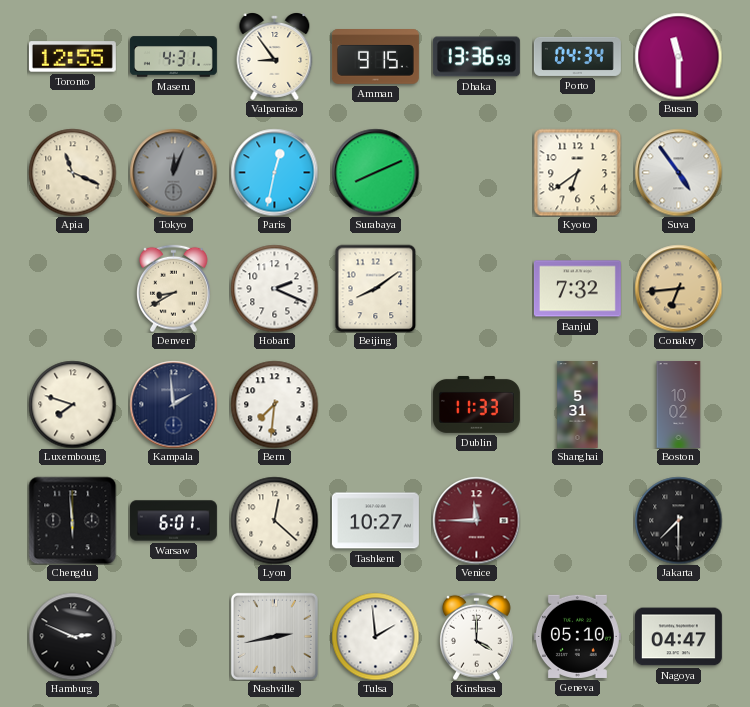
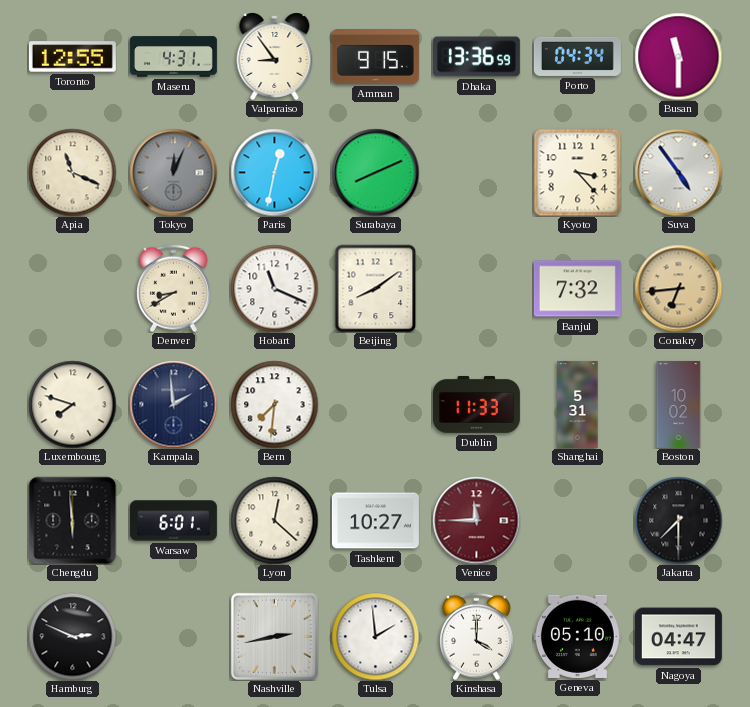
Kyoto: 6:39 -> 3:23
Hobart: 2:19 -> 11:19
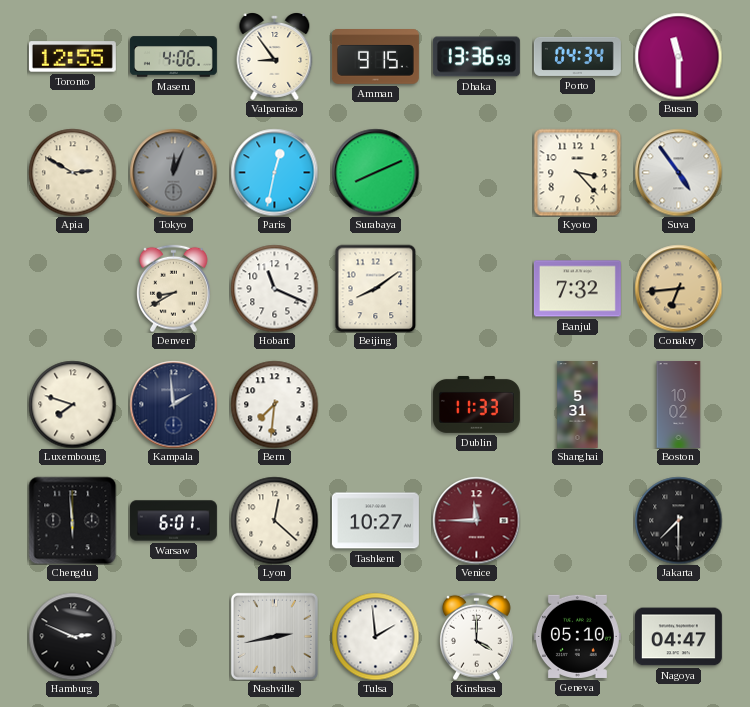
Maseru: 4:31 -> 4:06
Apia: 11:19 -> 2:50
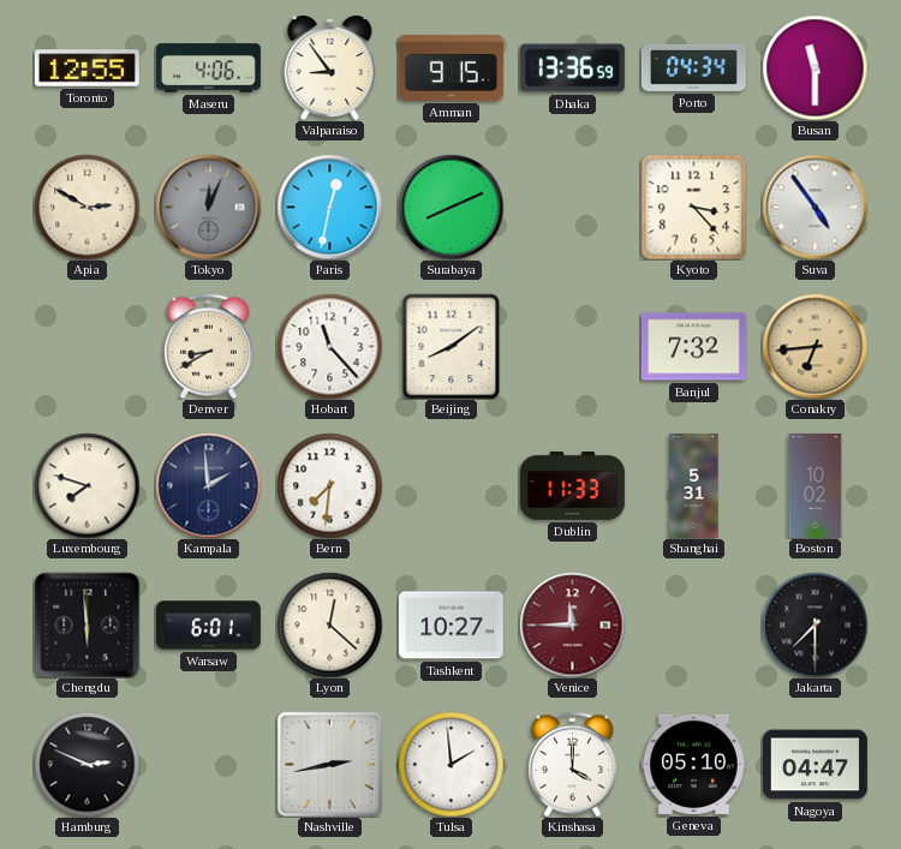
Hobart: 11:19 -> 11:23
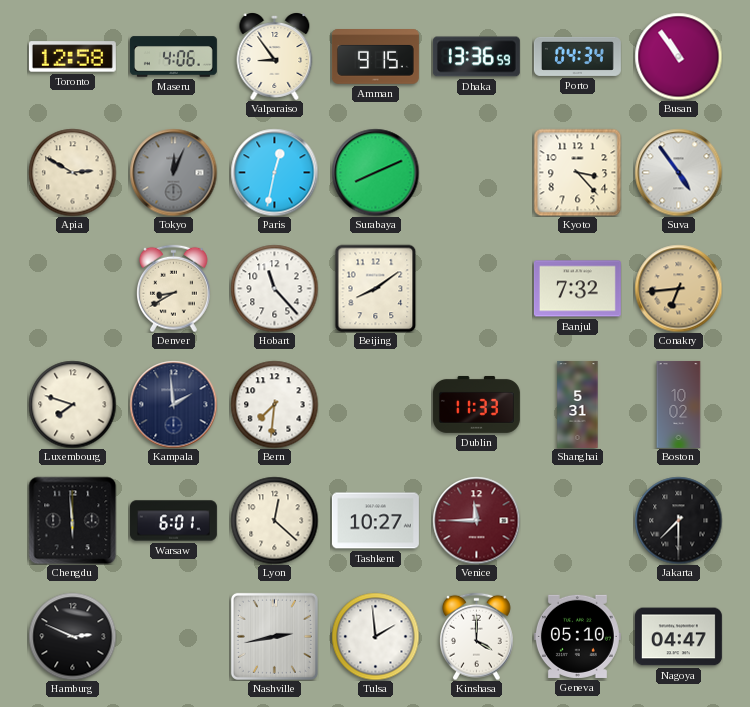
Toronto: 12:55 -> 12:58
Busan: 11:30 -> 10:54
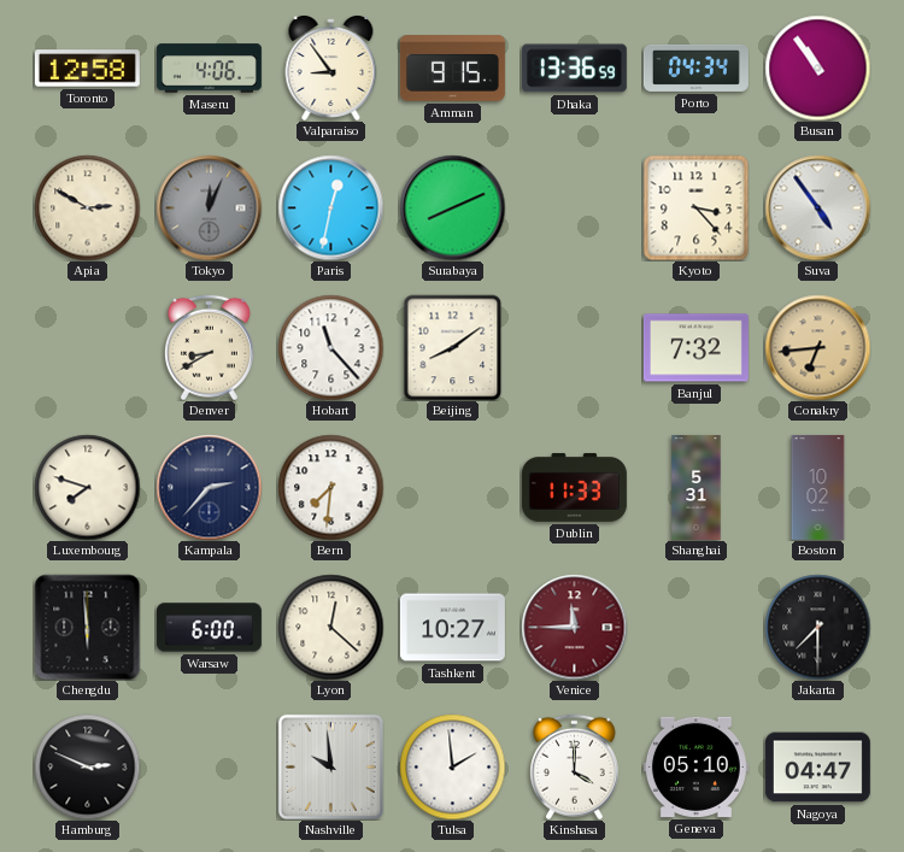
Kampala: 1:59 -> 2:37
Warsaw: 6:01 -> 6:00
Nashville: 2:43 -> 9:59
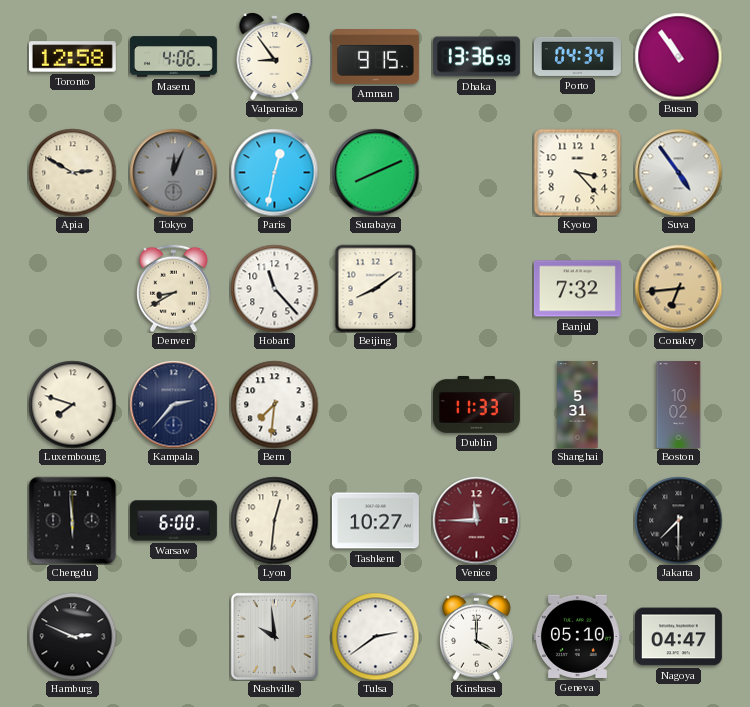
Lyon: 12:22 -> 12:31
Tulsa: 1:59 -> 2:39
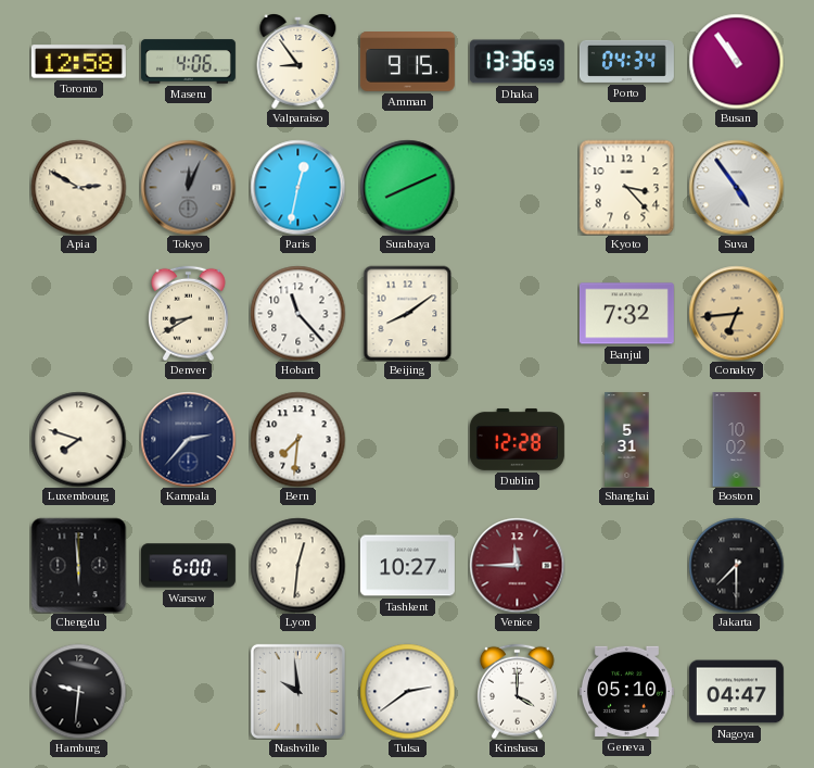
Dublin: 11:33 -> 12:28
Hamburg: 2:49 -> 9:31
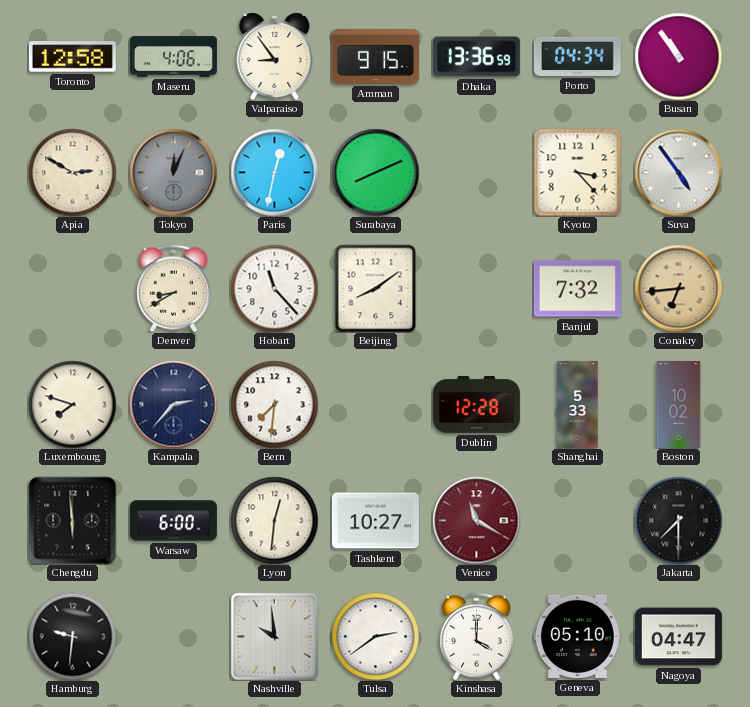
Shanghai: 5:31 -> 5:33
Venice: 11:45 -> 11:20
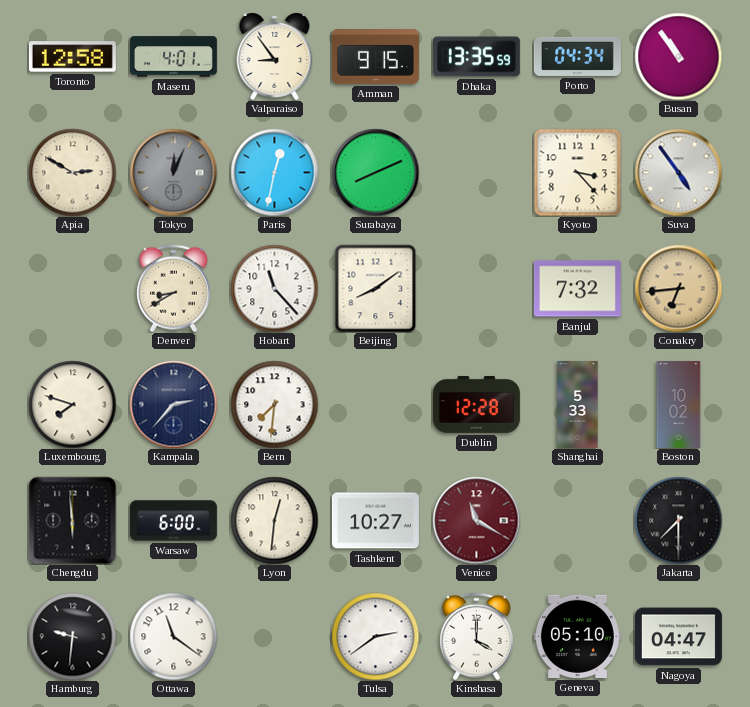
Maseru: 4:06 -> 4:01
Dhaka: 13:36 -> 13:35
Ottawa: none -> 11:21
Nashville: 9:59 -> none
